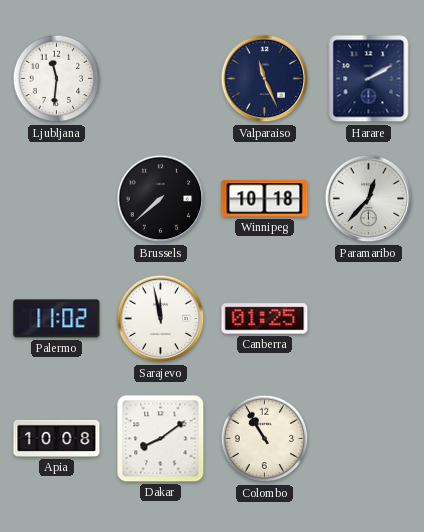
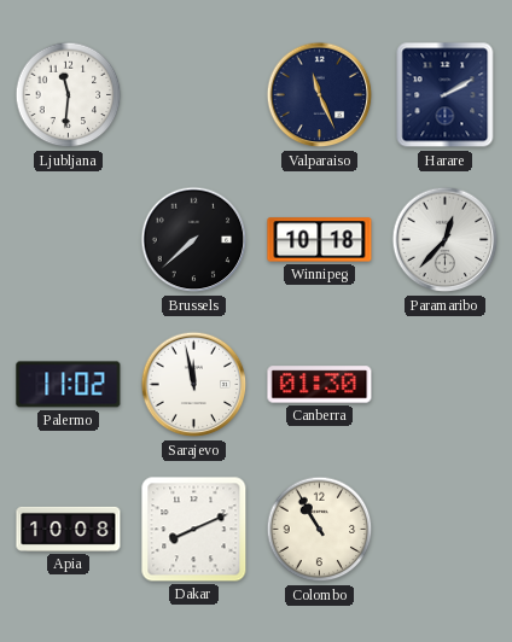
Canberra: 01:25 -> 01:30
Dakar: 8:09 -> 8:11
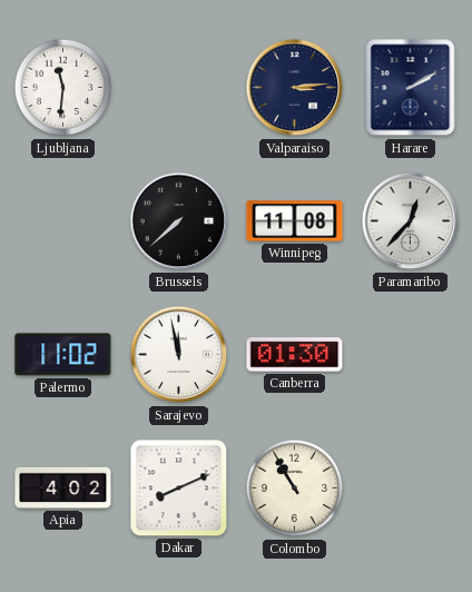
Valparaiso: 11:26 -> 3:14
Winnipeg: 10:18 -> 11:08
Apia: 10:08 -> 4:02
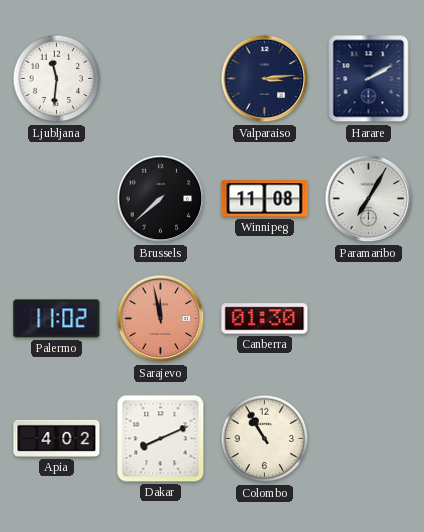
Paramaribo: 12:37 -> 7:05
Sarajevo dial: white -> salmon
